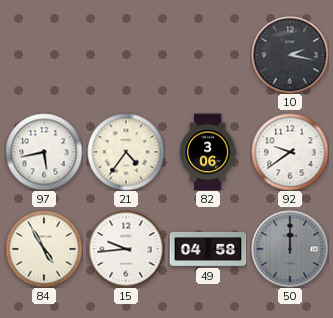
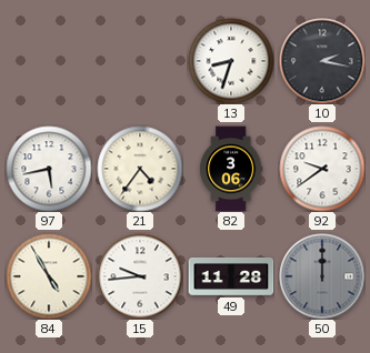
13: none -> 8:33
49: 04:58 -> 11:28
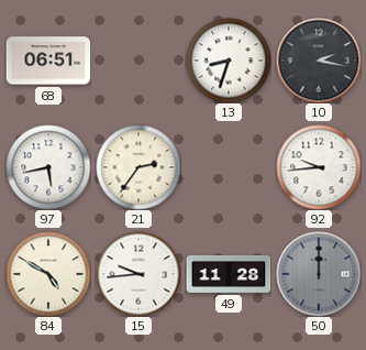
68: none -> 06:51
21: 4:36 -> 2:36
82: 3:06 -> none
92: 9:39 -> 9:44
84: 4:55 -> 4:50
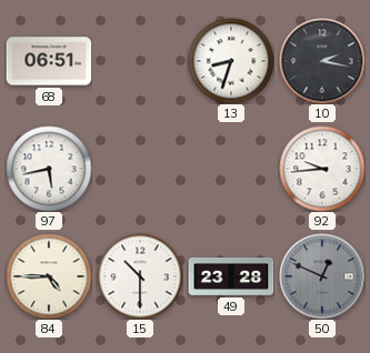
21: 2:36 -> none
84: 4:50 -> 4:45
15: 9:44 -> 10:30
49: 11:28 -> 23:28
50: 12:00 -> 12:49
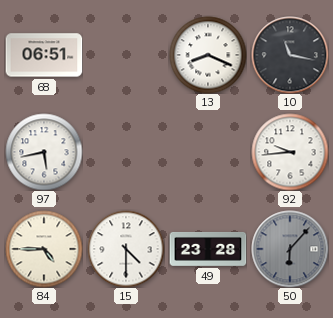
13: 8:33 -> 8:19
10: 2:17 -> 11:17
15: 10:30 -> 4:30
50: 12:49 -> 6:07
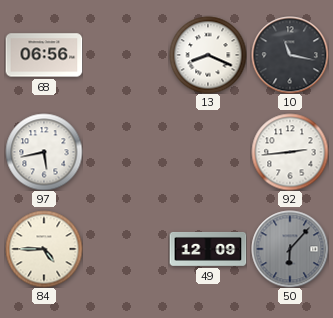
68: 06:51 -> 06:56
92: 9:44 -> 2:44
15: 4:30 -> none
49: 23:28 -> 12:09
